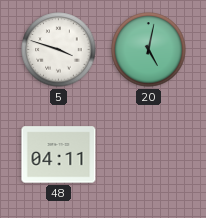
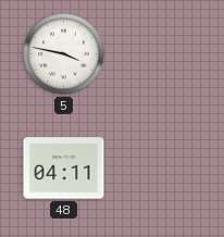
5: 3:48 -> 3:47
20: 5:02 -> none
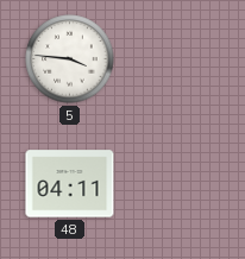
5: 3:47 -> 3:46
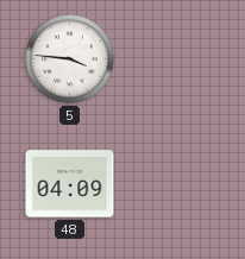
48: 04:11 -> 04:09
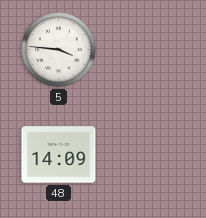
48: 04:09 -> 14:09
